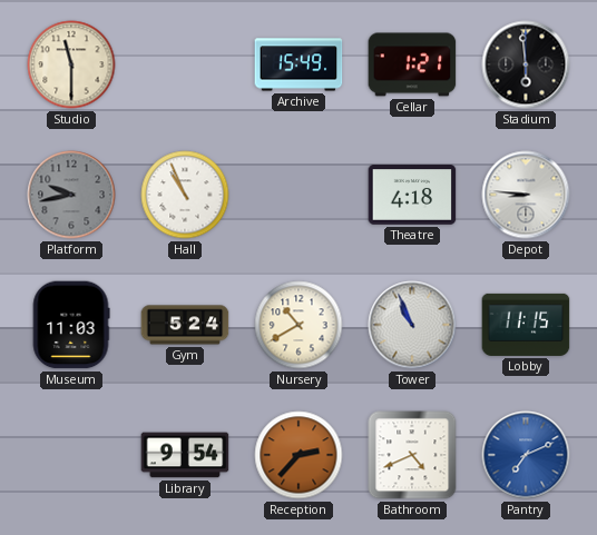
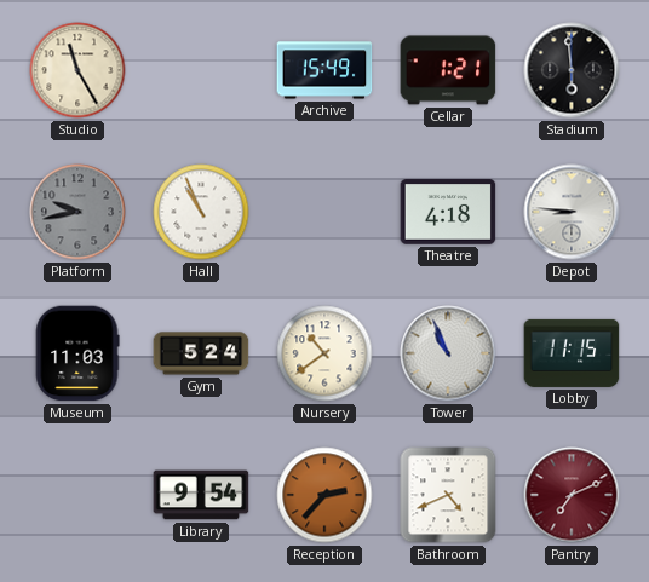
Studio: 11:30 -> 11:25
Nursery: 10:40 -> 10:39
Pantry dial: blue -> burgundy
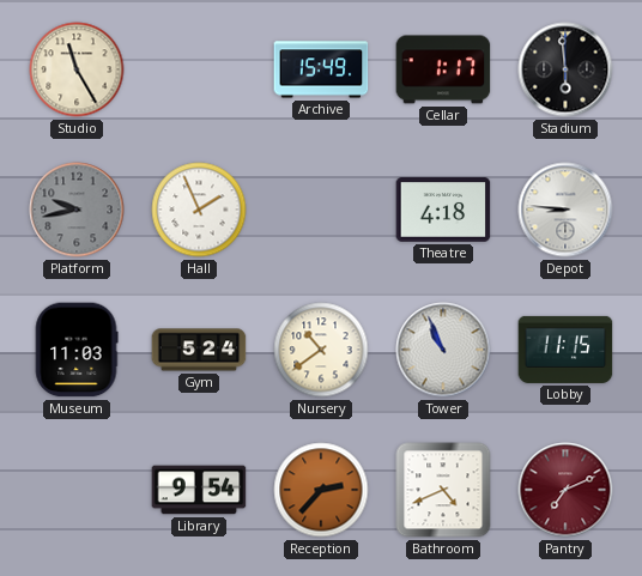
Cellar: 1:21 -> 1:17
Hall: 10:56 -> 1:56
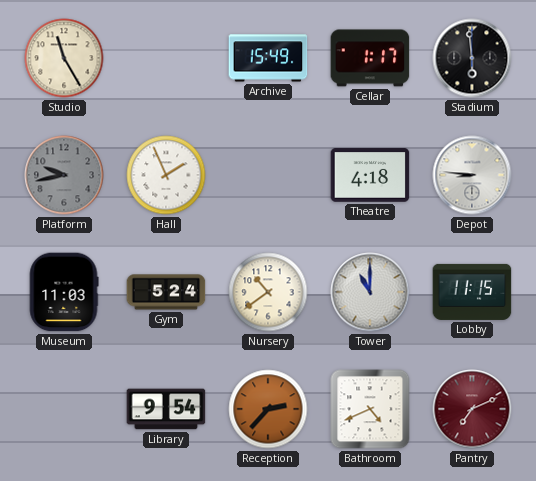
Tower: 10:56 -> 11:00
